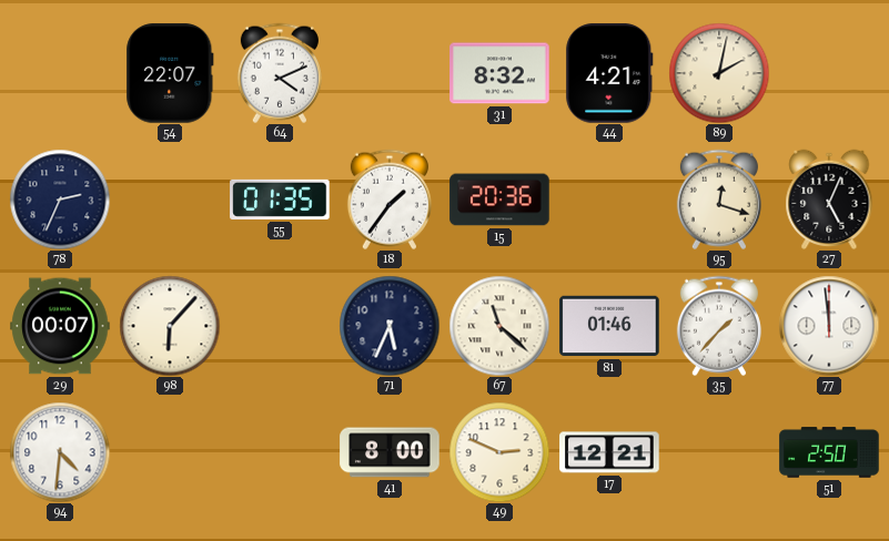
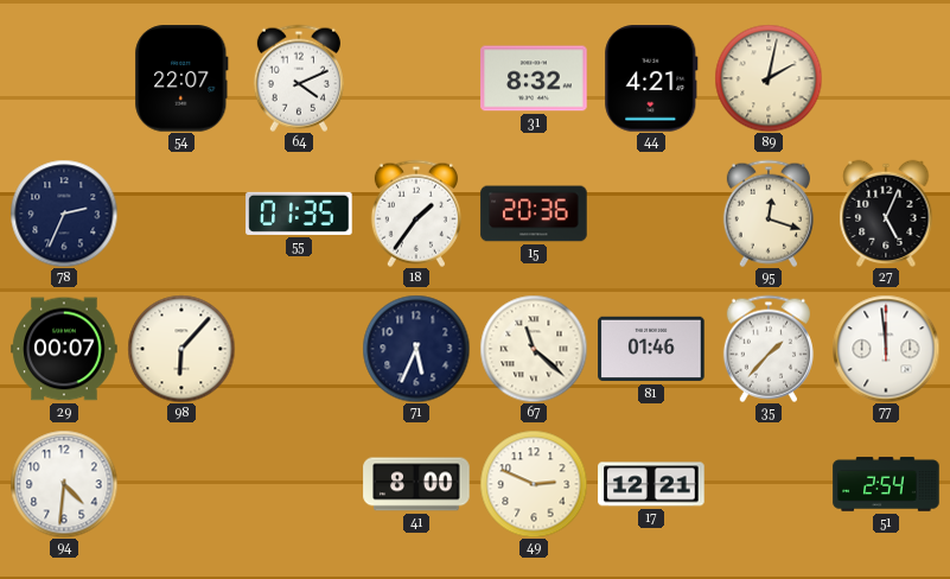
51: 2:50 -> 2:54
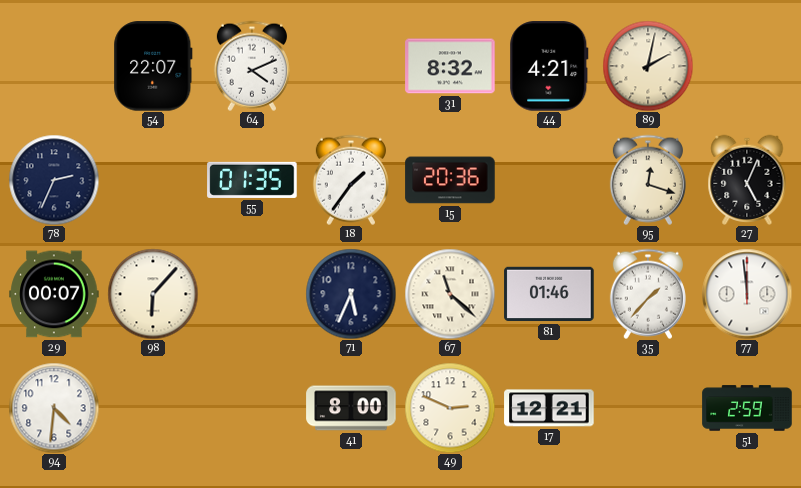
51: 2:54 -> 2:59
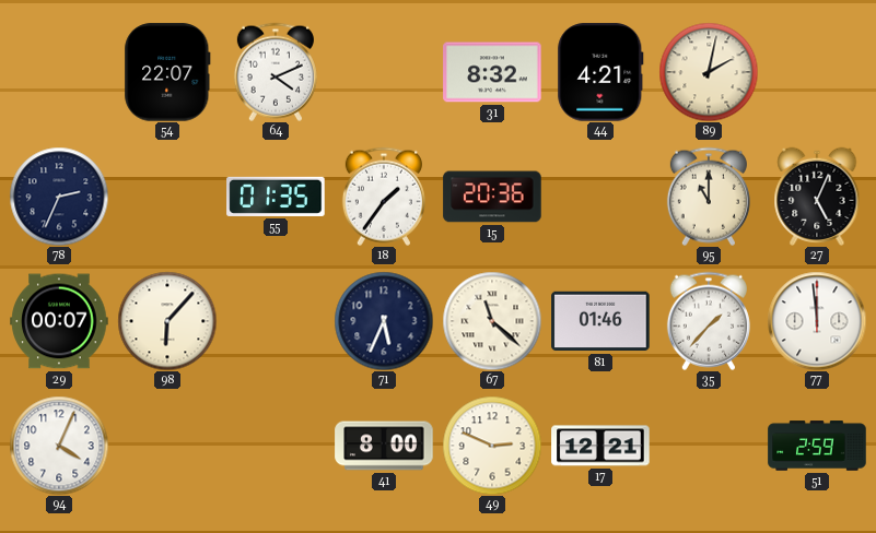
95: 12:18 -> 11:00
94: 4:31 -> 4:04
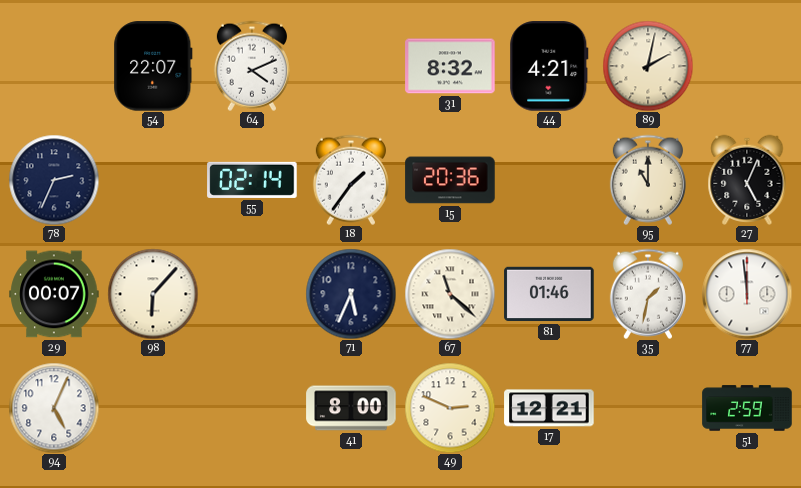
55: 01:35 -> 02:14
35: 1:37 -> 1:32
94: 4:04 -> 5:04
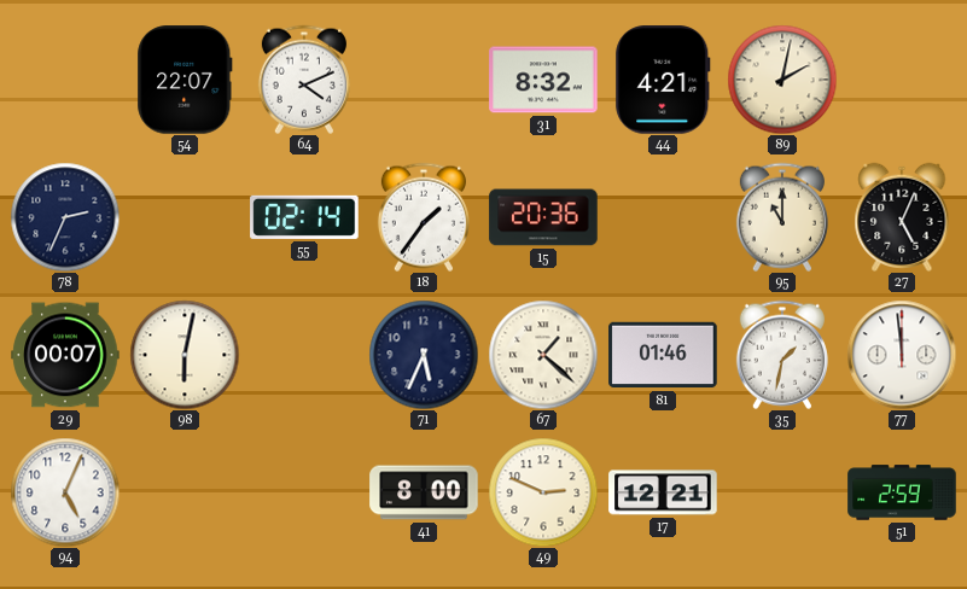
98: 6:07 -> 6:02
67: 11:22 -> 1:22
